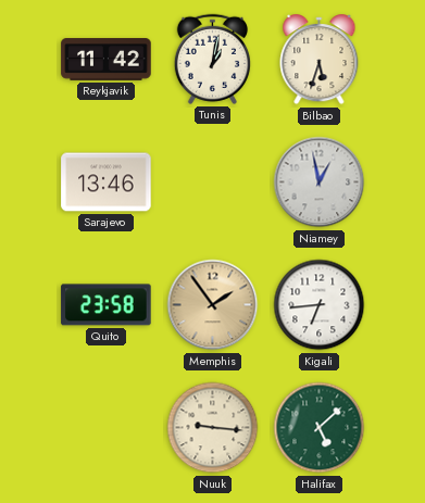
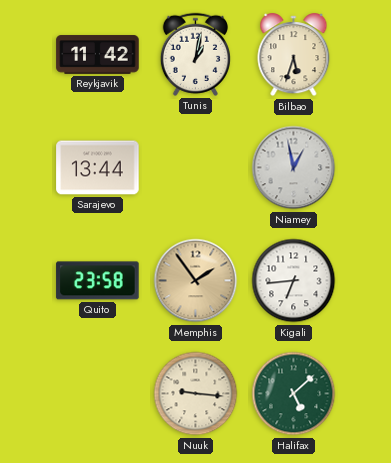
Sarajevo: 13:46 -> 13:44
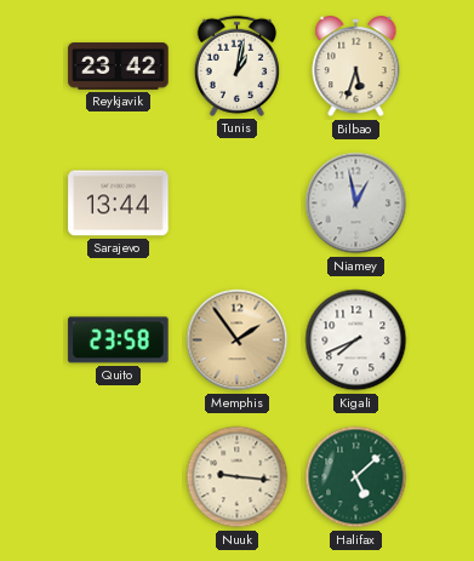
Reykjavik: 11:42 -> 23:42
Kigali: 6:44 -> 7:41
